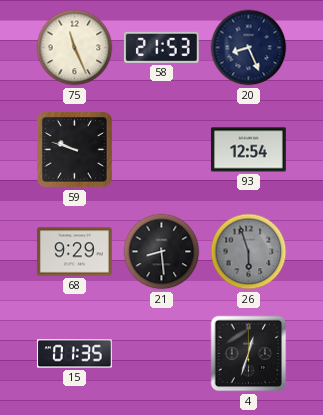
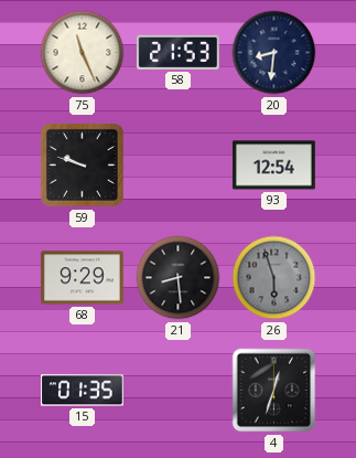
20: 8:26 -> 8:31
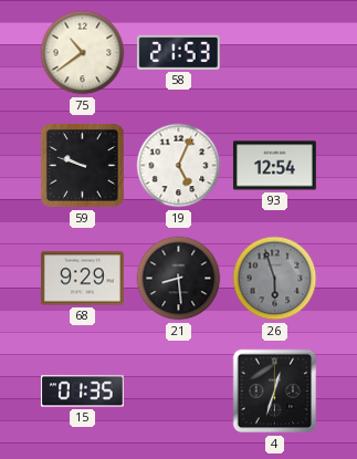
75: 11:26 -> 10:39
20: 8:31 -> none
19: none -> 5:04
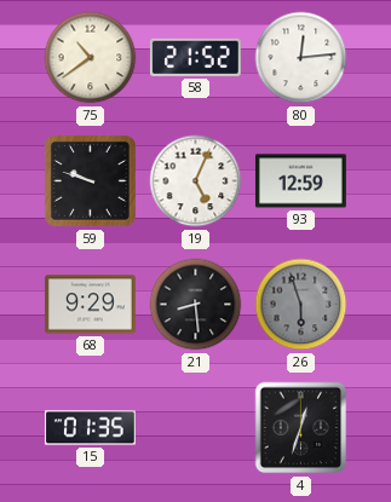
58: 21:53 -> 21:52
80: none -> 12:14
93: 12:54 -> 12:59
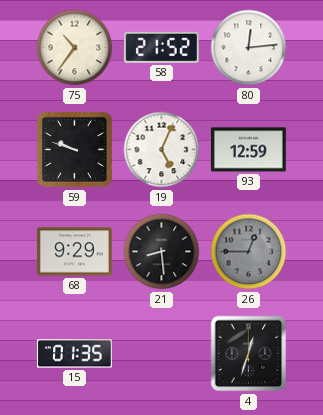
75: 10:39 -> 10:36
26: 5:57 -> 12:45
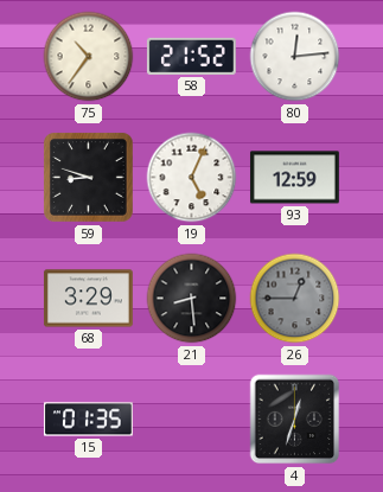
59: 9:48 -> 8:48
68: 9:29 -> 3:29
